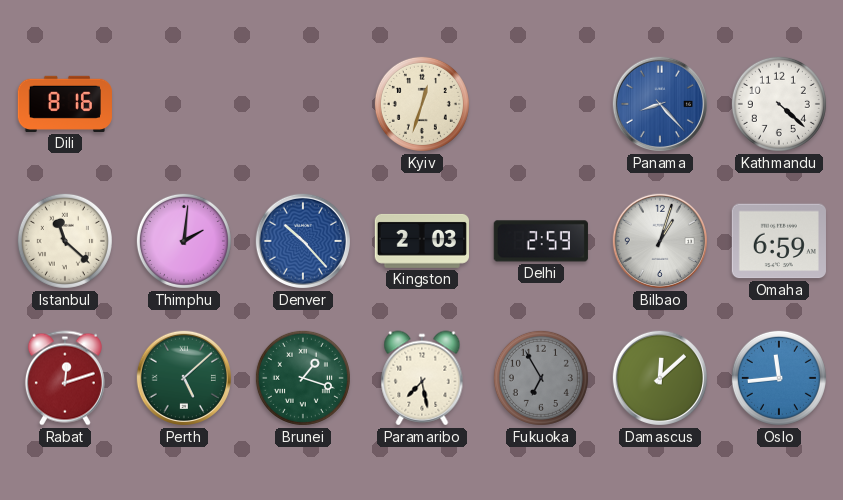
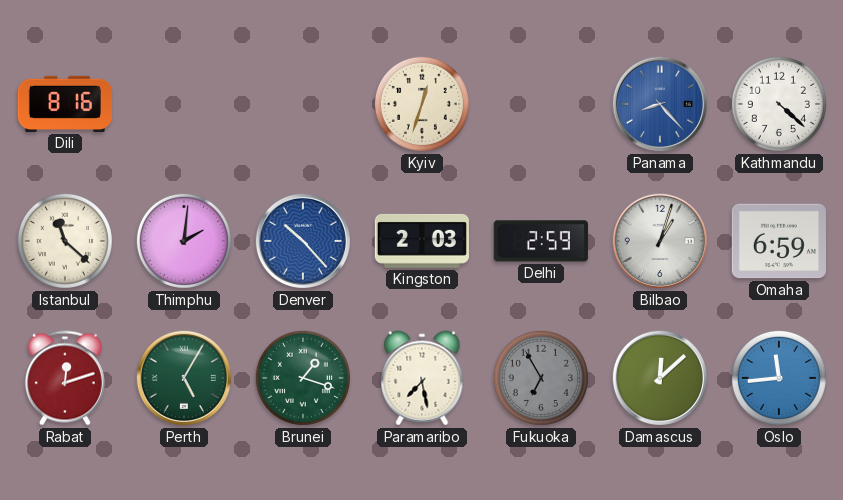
Perth: 5:08 -> 5:05
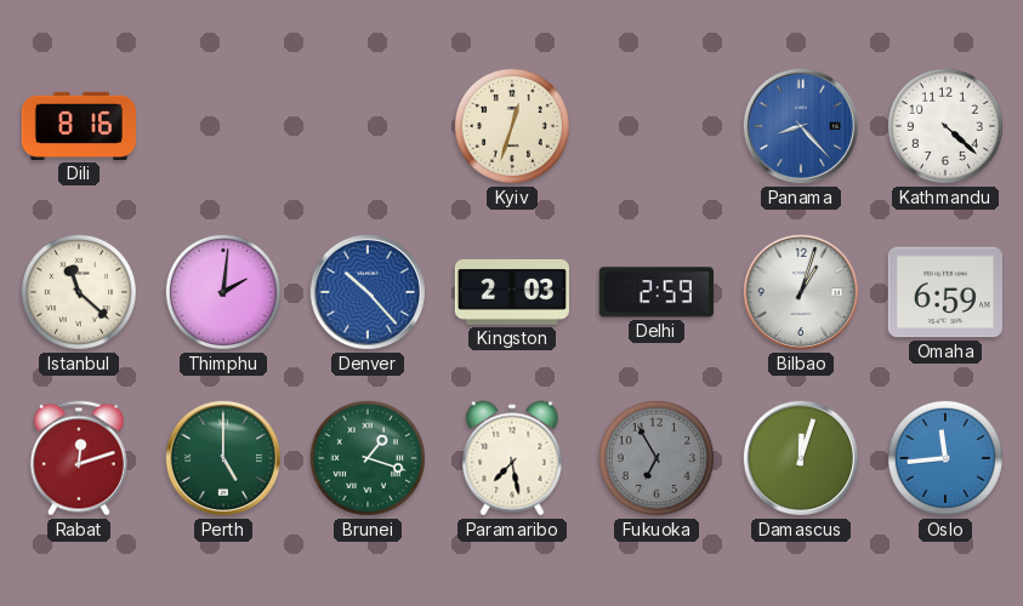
Perth: 5:05 -> 5:00
Damascus: 12:08 -> 12:03
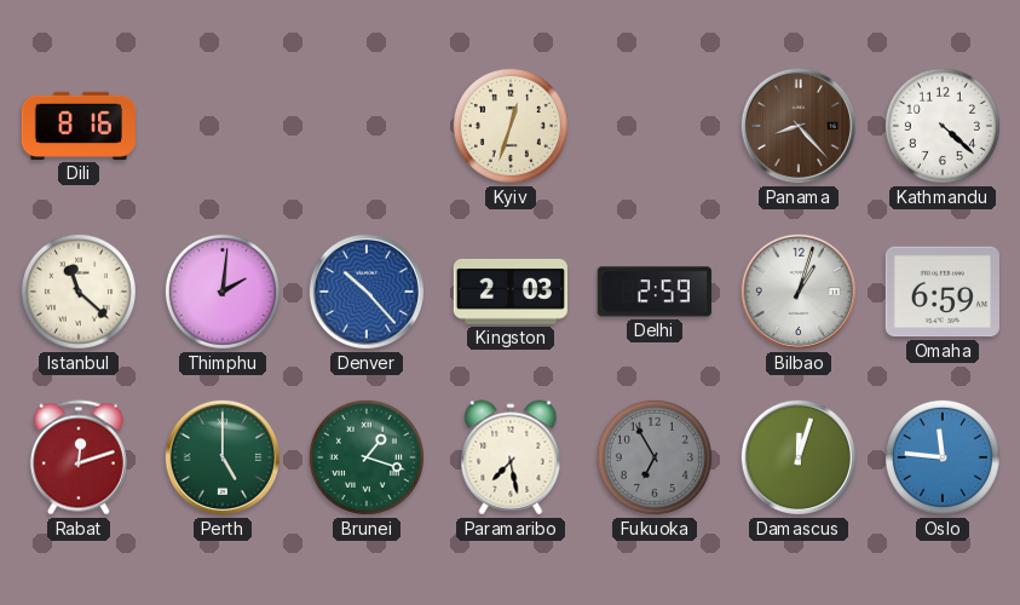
Panama dial: blue -> brown
Oslo: 11:44 -> 11:46
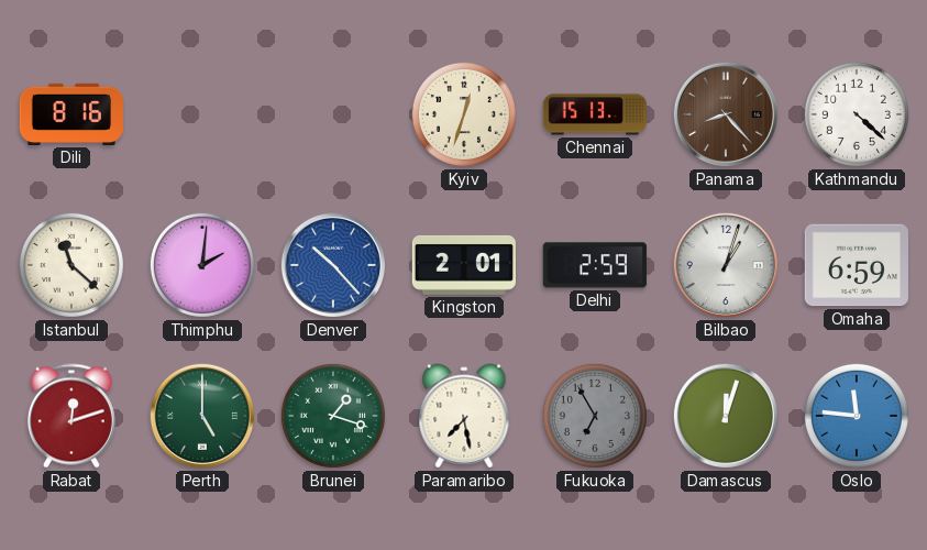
Chennai: none -> 15:13
Kingston: 2:03 -> 2:01
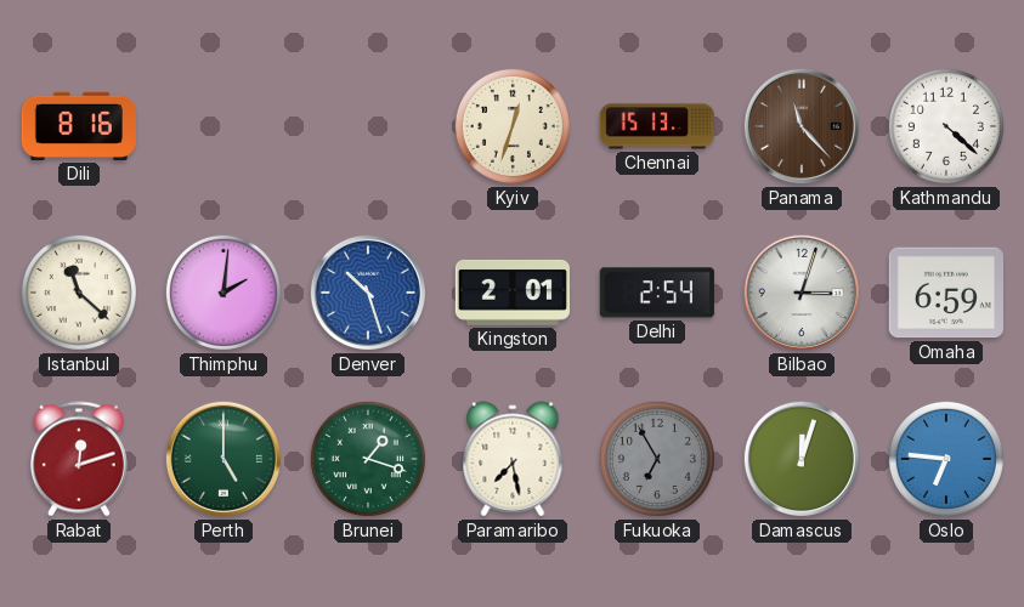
Panama: 8:23 -> 11:23
Denver: 10:23 -> 10:27
Delhi: 2:59 -> 2:54
Bilbao: 1:03 -> 3:03
Oslo: 11:46 -> 6:46
